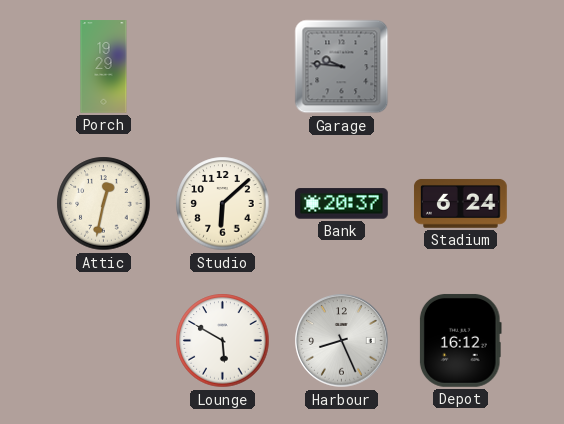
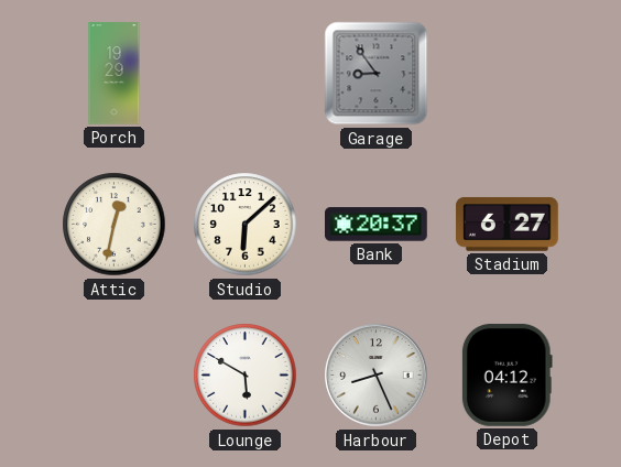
Garage: 9:46 -> 8:54
Stadium: 6:24 -> 6:27
Depot: 16:12 -> 04:12
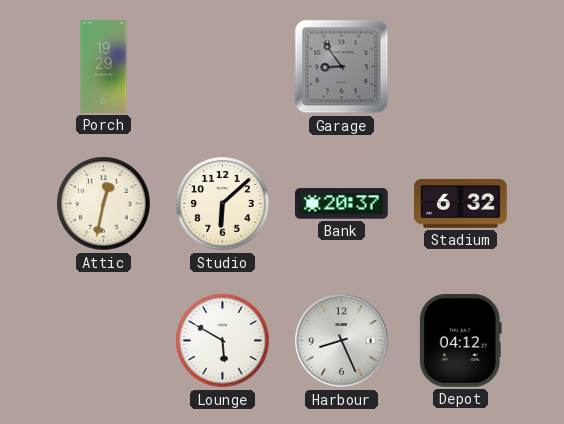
Stadium: 6:27 -> 6:32
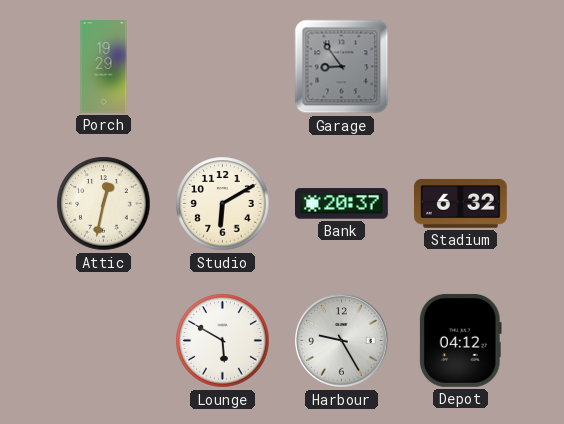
Studio: 6:08 -> 6:10
Harbour: 8:26 -> 9:25
